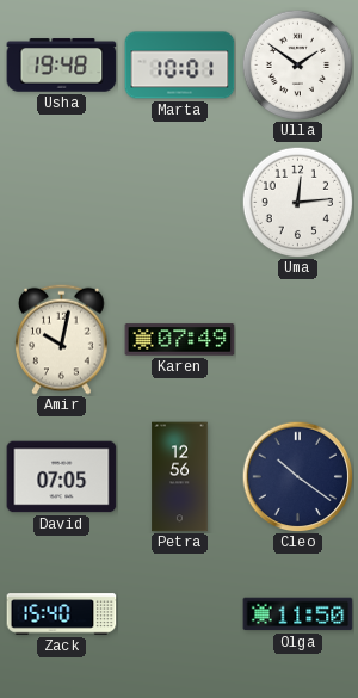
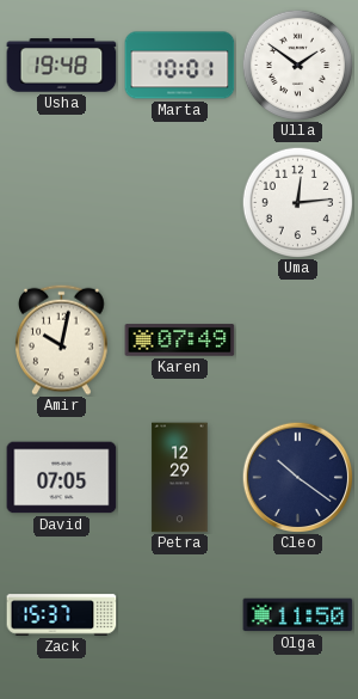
Petra: 12:56 -> 12:29
Zack: 15:40 -> 15:37
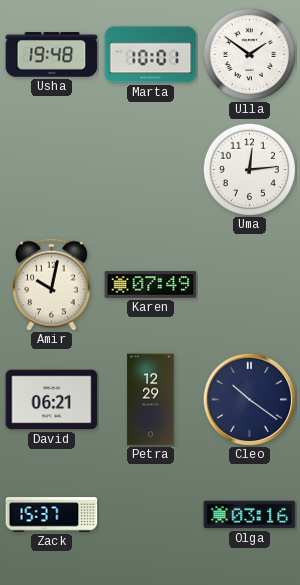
David: 07:05 -> 06:21
Olga: 11:50 -> 03:16
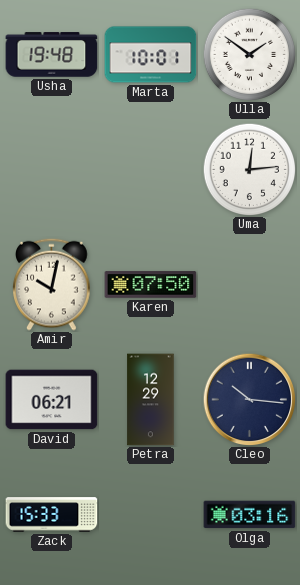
Karen: 07:49 -> 07:50
Cleo: 10:21 -> 10:16
Zack: 15:37 -> 15:33
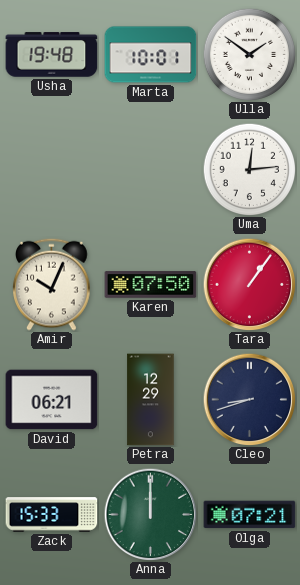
Amir: 10:02 -> 10:04
Tara: none -> 1:06
Cleo: 10:16 -> 8:42
Anna: none -> 12:00
Olga: 03:16 -> 07:21
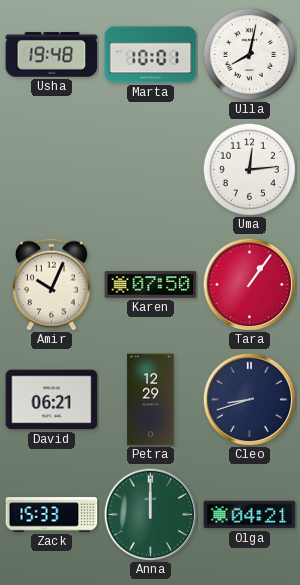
Ulla: 1:51 -> 8:02
Olga: 07:21 -> 04:21
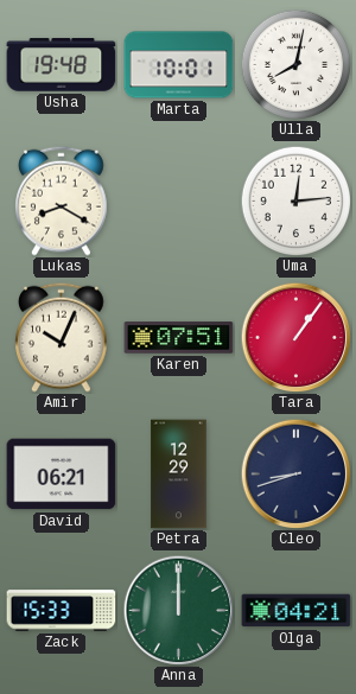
Lukas: none -> 8:20
Karen: 07:50 -> 07:51
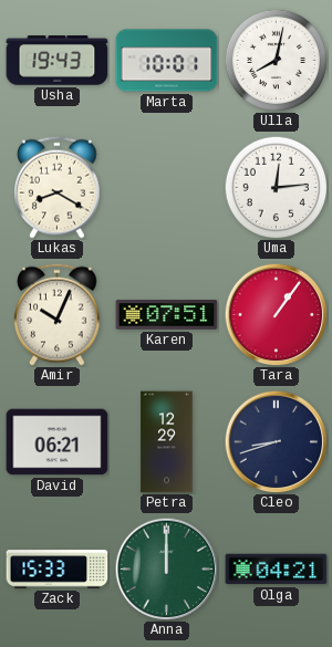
Usha: 19:48 -> 19:43
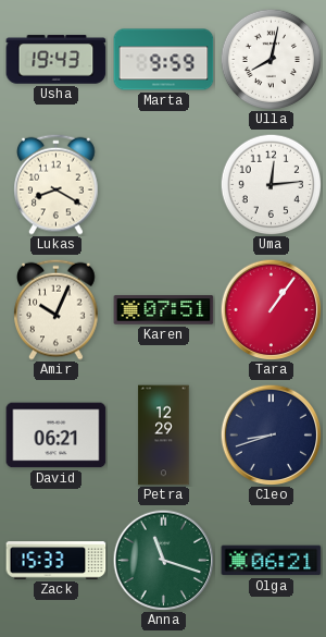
Marta: 10:01 -> 9:59
Anna: 12:00 -> 11:18
Olga: 04:21 -> 06:21
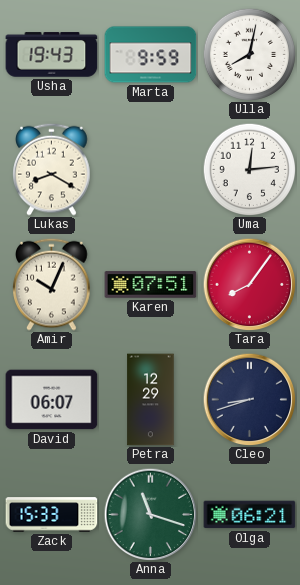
Tara: 1:06 -> 8:06
David: 06:21 -> 06:07
